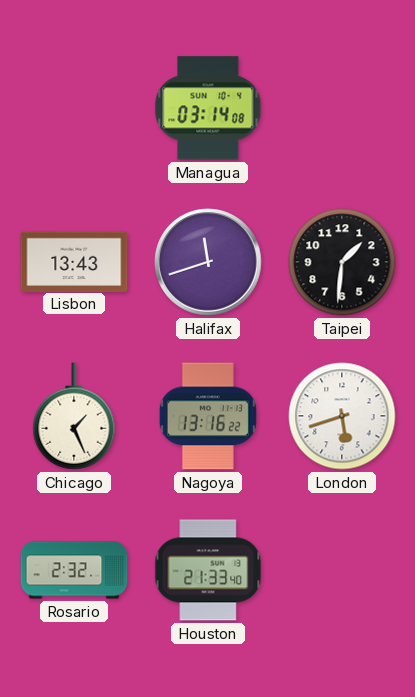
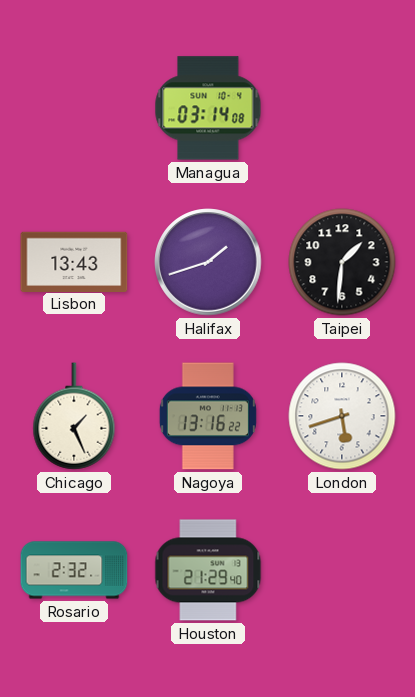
Halifax: 11:42 -> 1:42
Houston: 21:33 -> 21:29
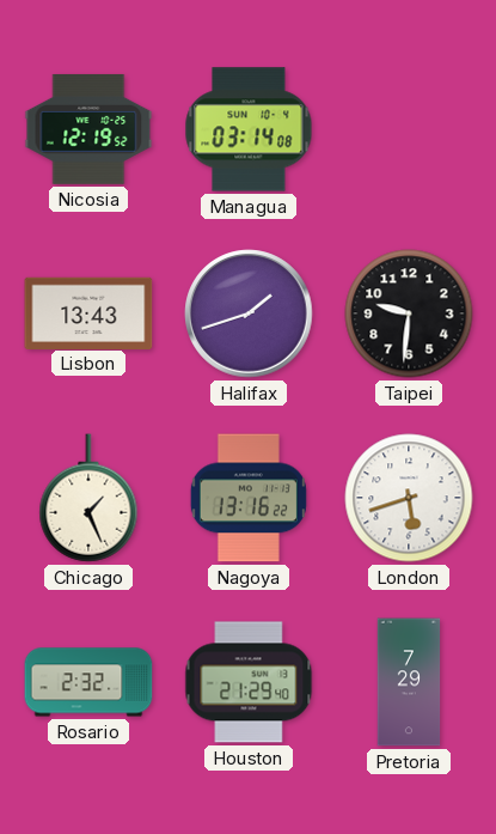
Nicosia: none -> 12:19
Taipei: 1:31 -> 9:31
Pretoria: none -> 7:29
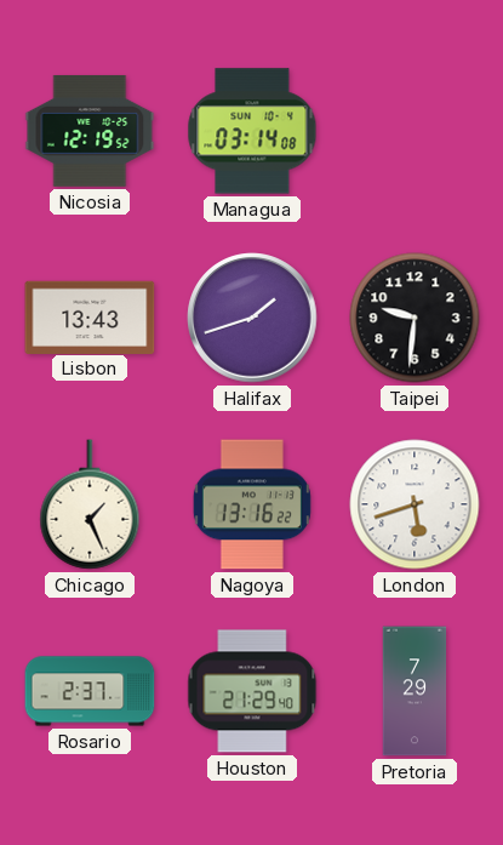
Rosario: 2:32 -> 2:37
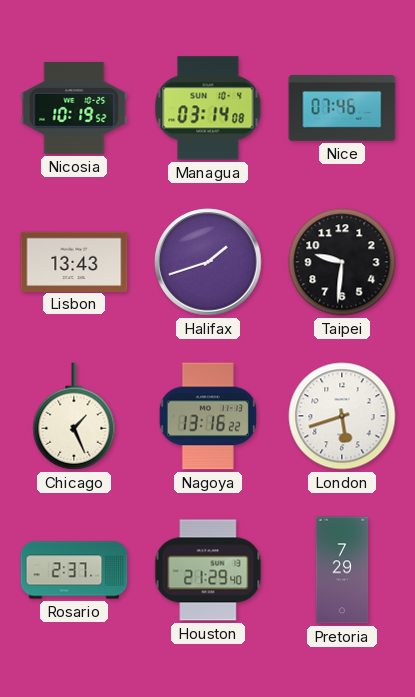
Nicosia: 12:19 -> 10:19
Nice: none -> 07:46
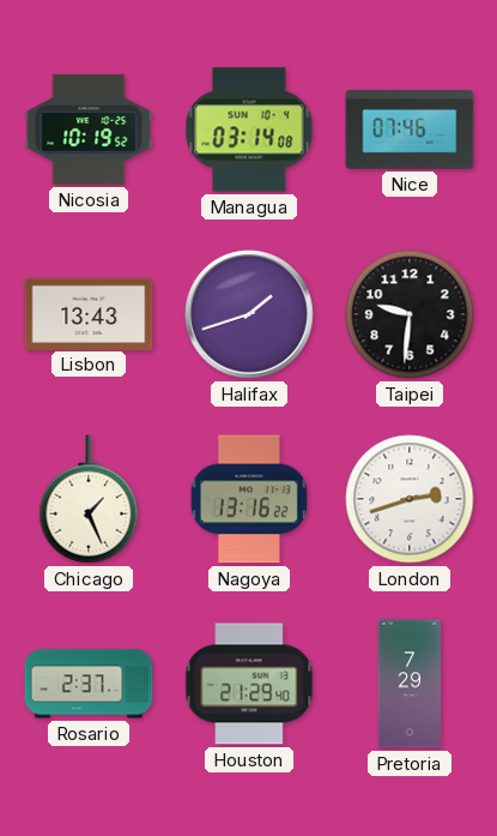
London: 5:42 -> 2:42
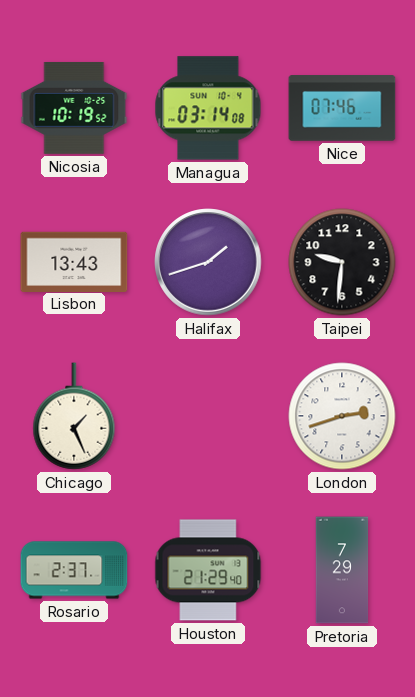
Nagoya: 13:16 -> none
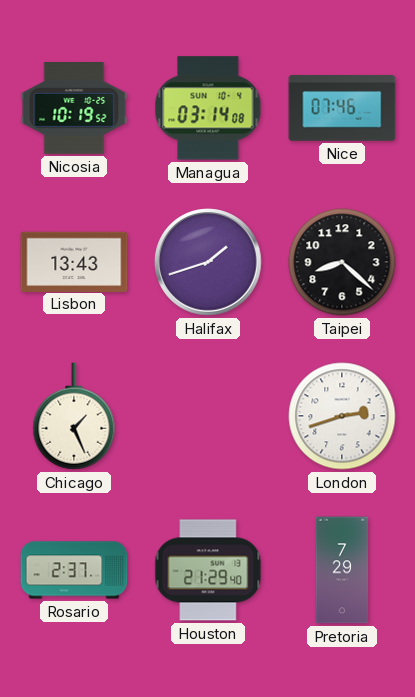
Taipei: 9:31 -> 8:22
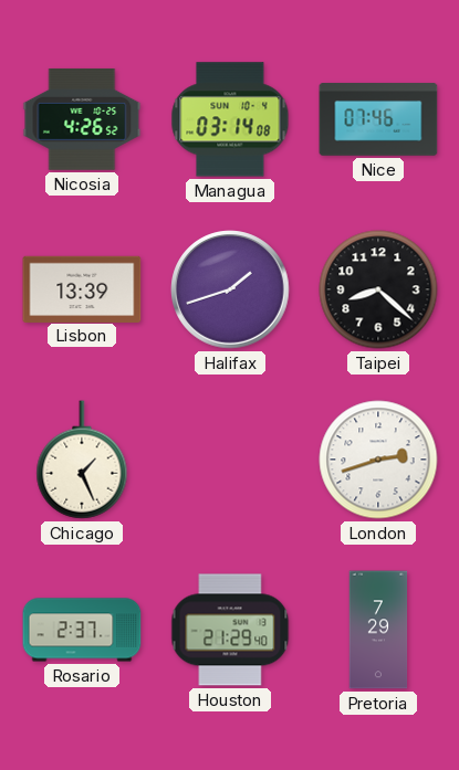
Nicosia: 10:19 -> 4:26
Lisbon: 13:43 -> 13:39
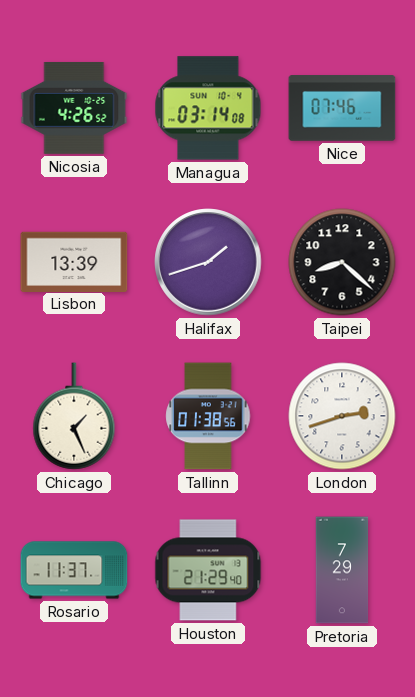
Tallinn: none -> 01:38
Rosario: 2:37 -> 11:37
